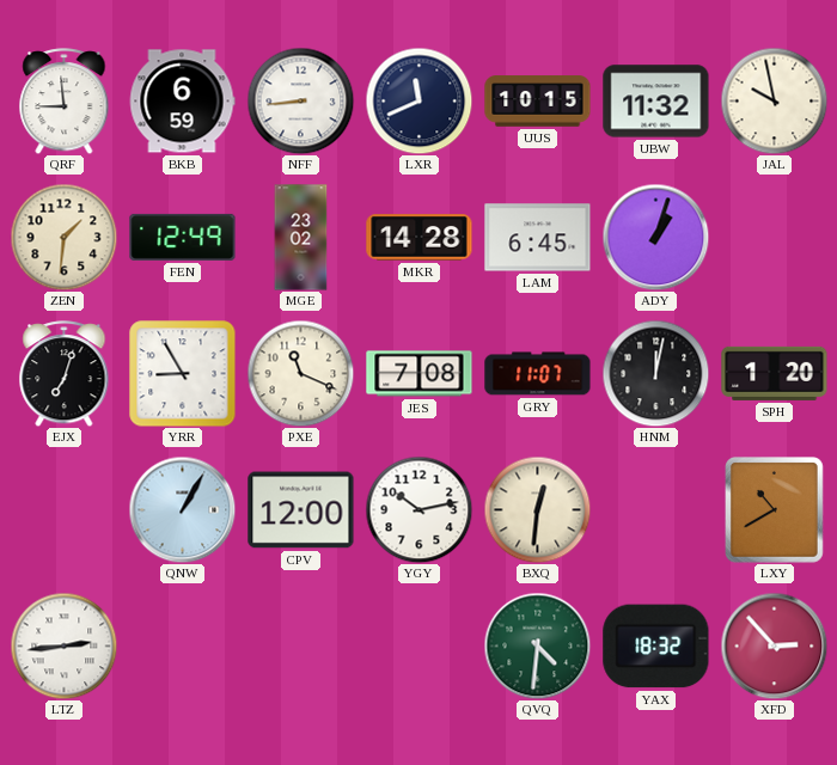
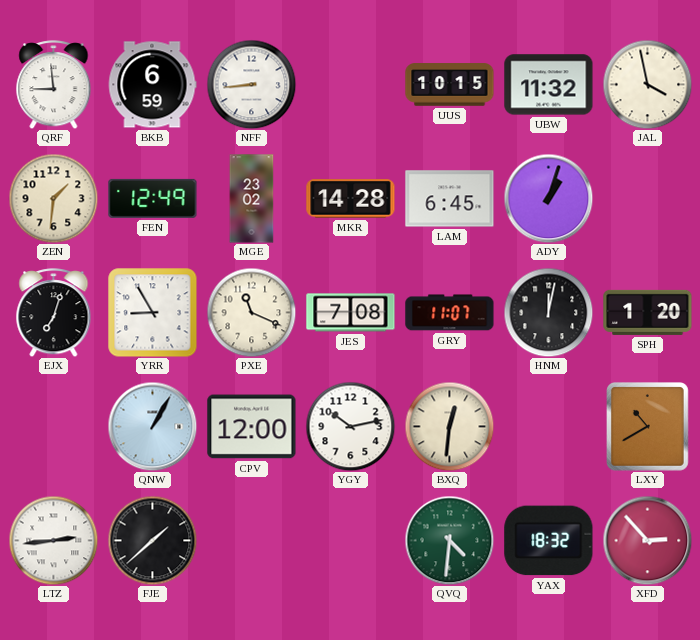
LXR: 11:41 -> none
JAL: 9:58 -> 3:58
FJE: none -> 1:38
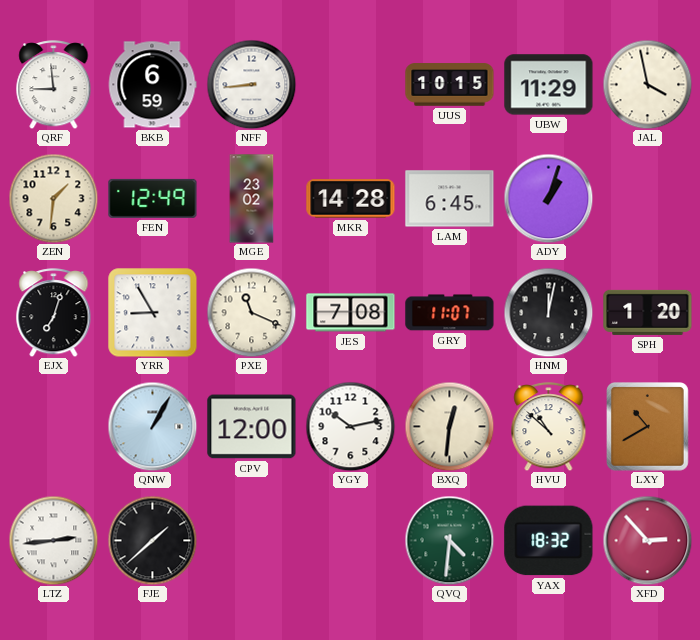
UBW: 11:32 -> 11:29
HVU: none -> 10:52
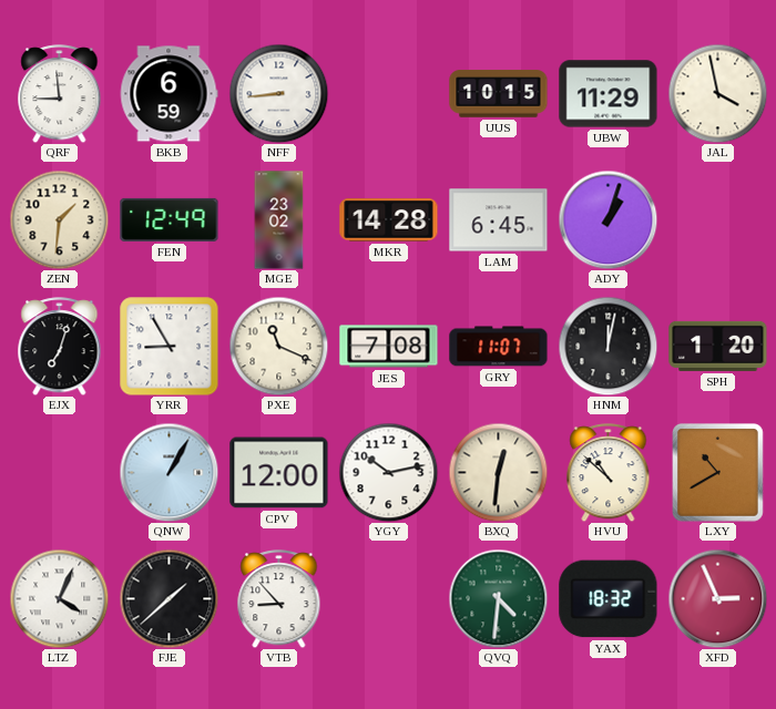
LTZ: 2:44 -> 4:04
VTB: none -> 8:53
XFD: 2:53 -> 2:56
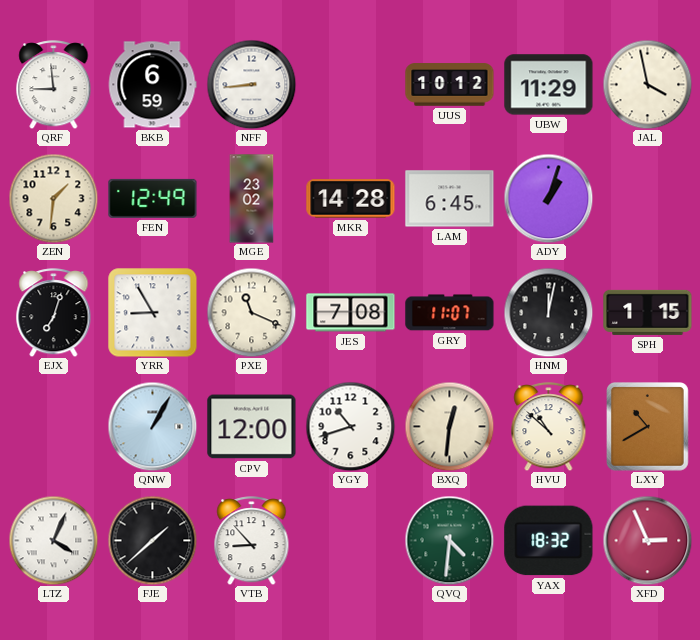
UUS: 10:15 -> 10:12
SPH: 1:20 -> 1:15
YGY: 10:13 -> 10:42
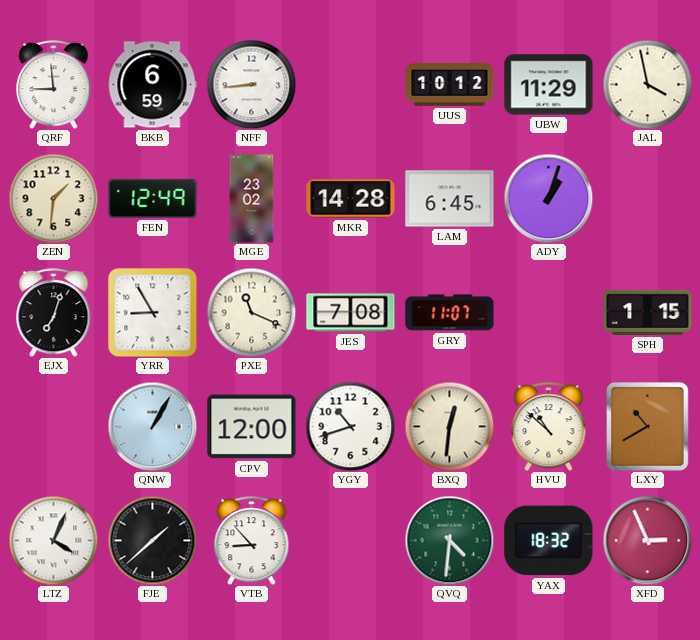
HNM: 12:02 -> none
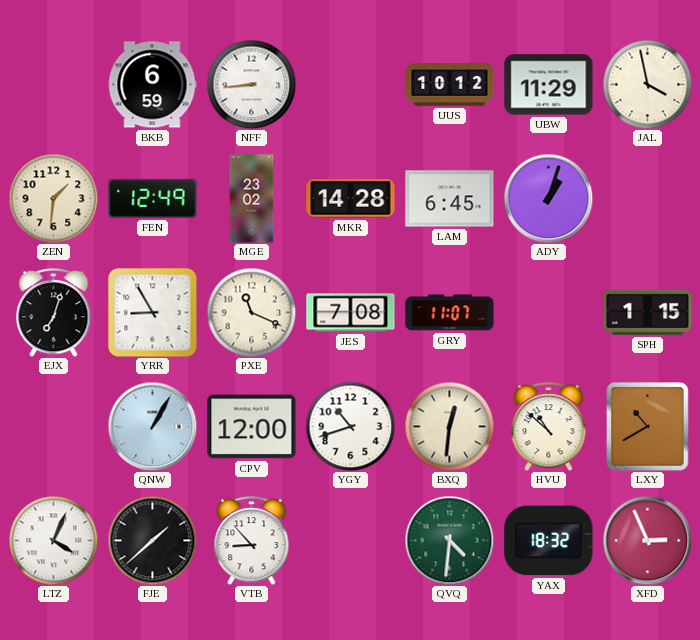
QRF: 8:59 -> none
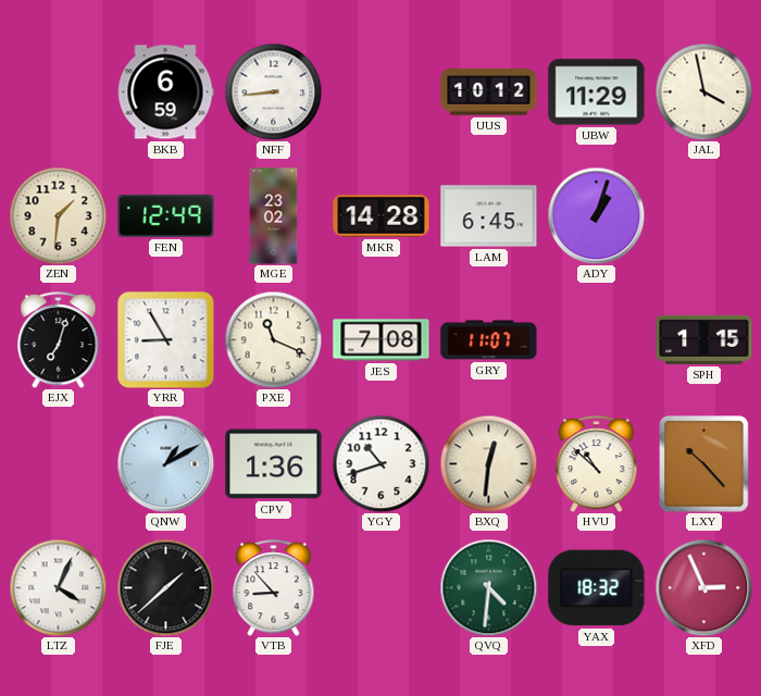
QNW: 1:05 -> 1:10
CPV: 12:00 -> 1:36
LXY: 10:40 -> 10:23
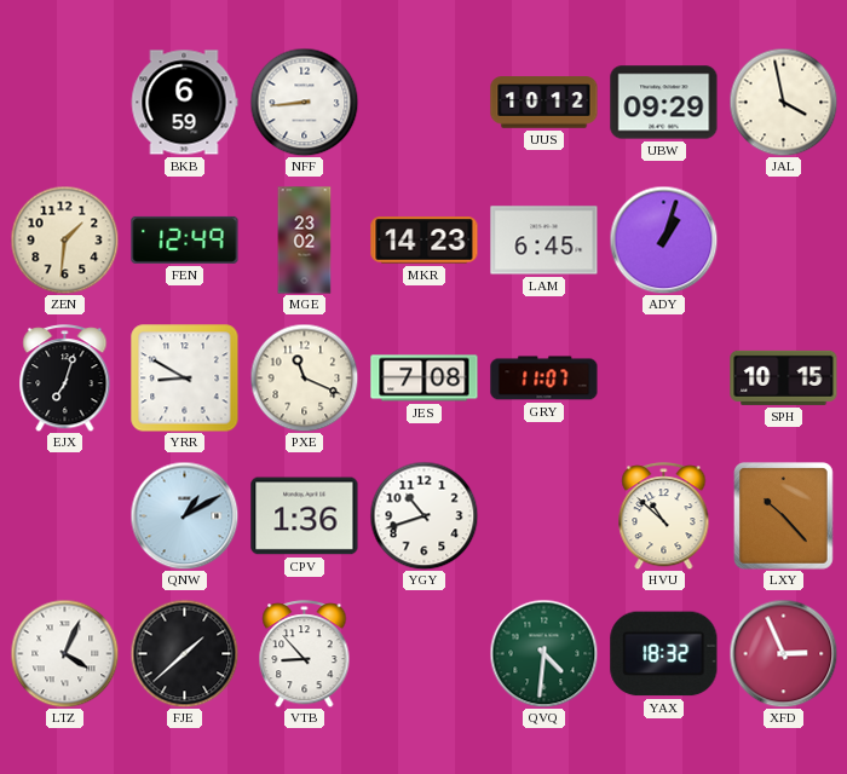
UBW: 11:29 -> 09:29
MKR: 14:28 -> 14:23
YRR: 8:55 -> 8:50
SPH: 1:15 -> 10:15
BXQ: 12:31 -> none
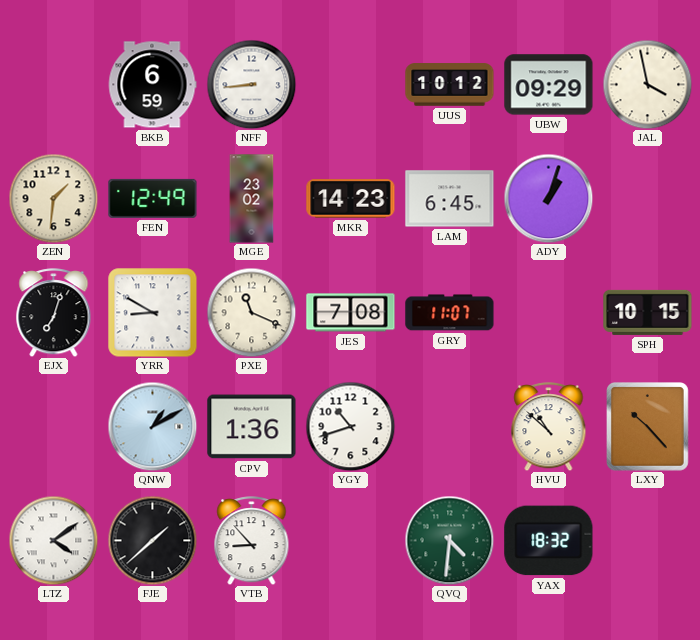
LTZ: 4:04 -> 4:09
XFD: 2:56 -> none
